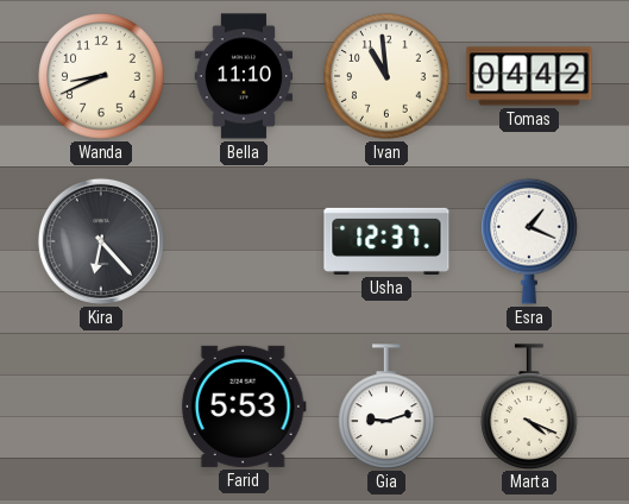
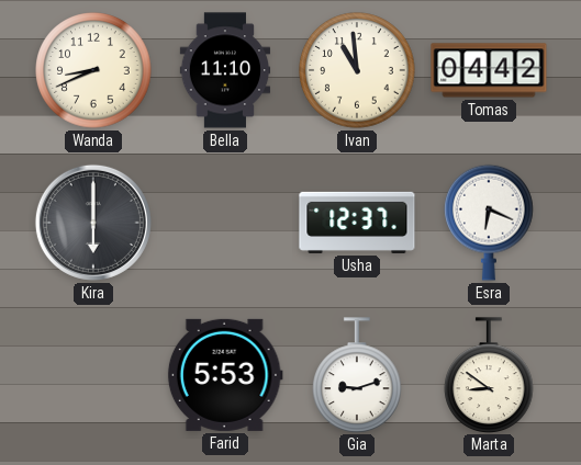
Kira: 6:23 -> 6:00
Esra: 1:19 -> 6:19
Marta: 4:19 -> 8:51
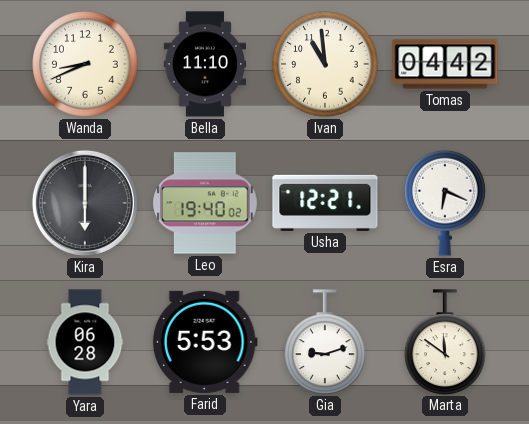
Leo: none -> 19:40
Usha: 12:37 -> 12:21
Yara: none -> 06:28
Marta: 8:51 -> 11:51
